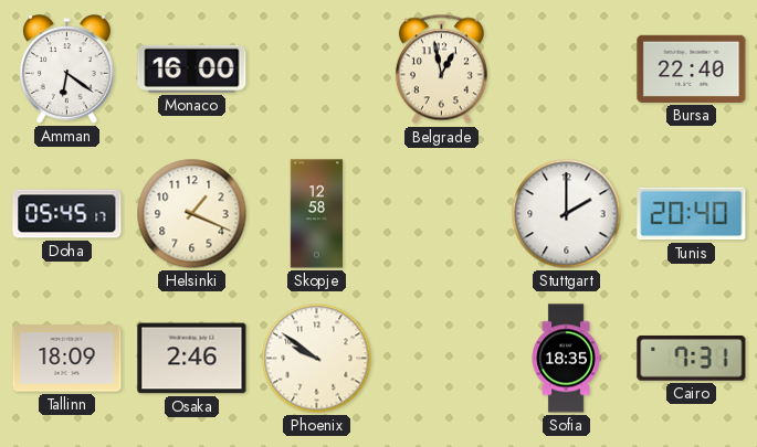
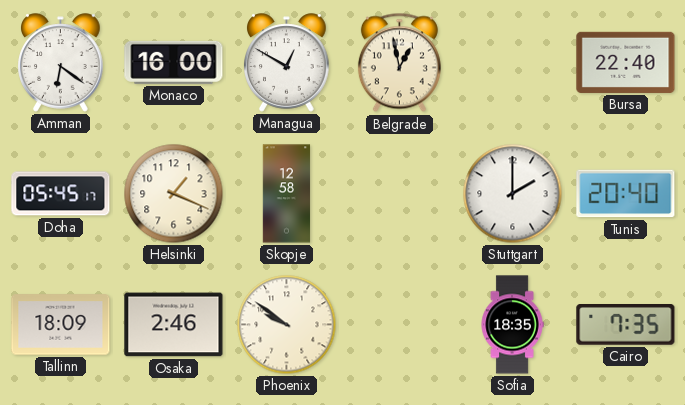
Managua: none -> 12:50
Cairo: 7:31 -> 7:35
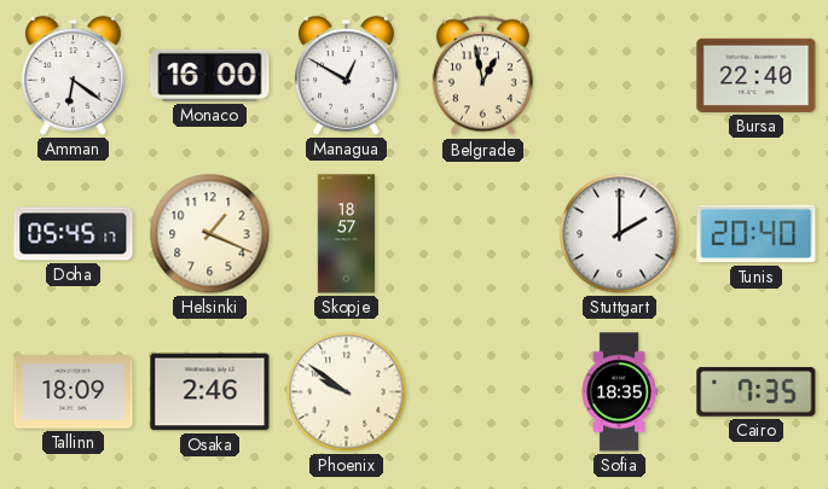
Skopje: 12:58 -> 18:57
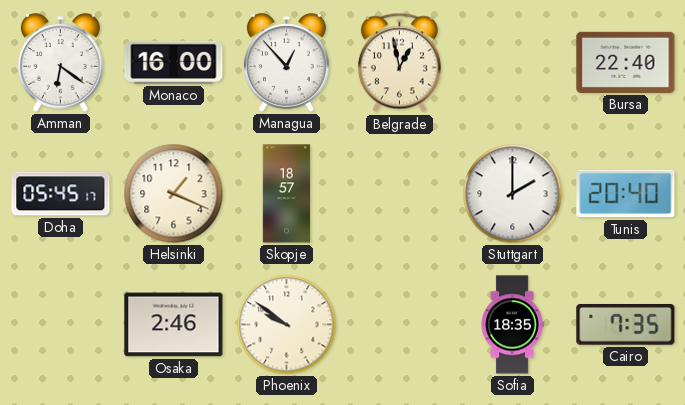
Managua: 12:50 -> 12:53
Tallinn: 18:09 -> none
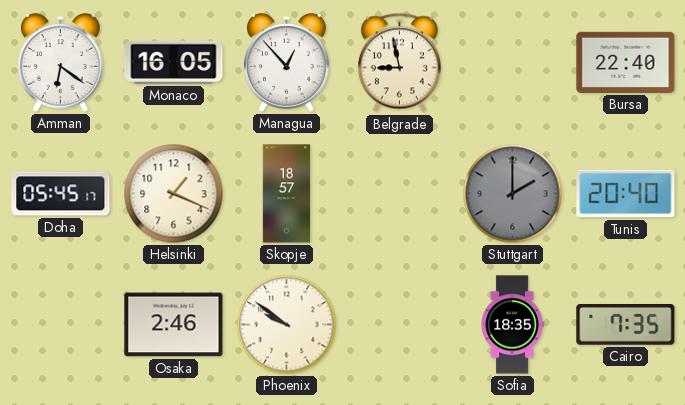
Monaco: 16:00 -> 16:05
Belgrade: 12:58 -> 8:58
Stuttgart dial: white -> grey
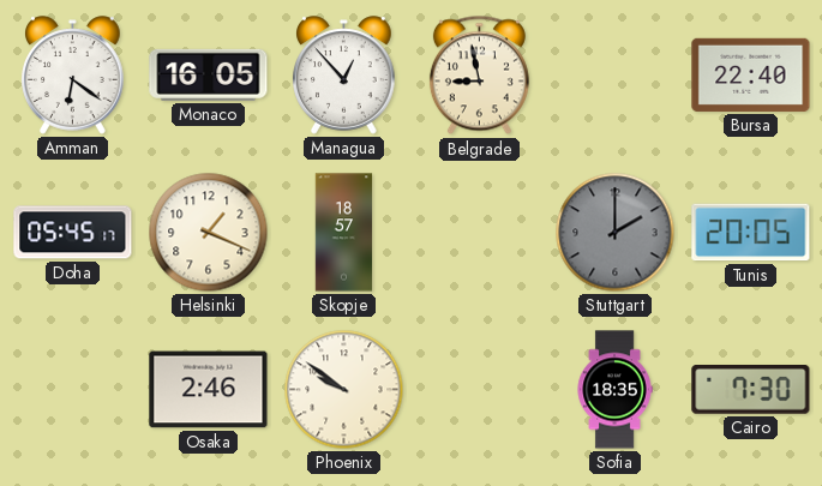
Tunis: 20:40 -> 20:05
Cairo: 7:35 -> 7:30
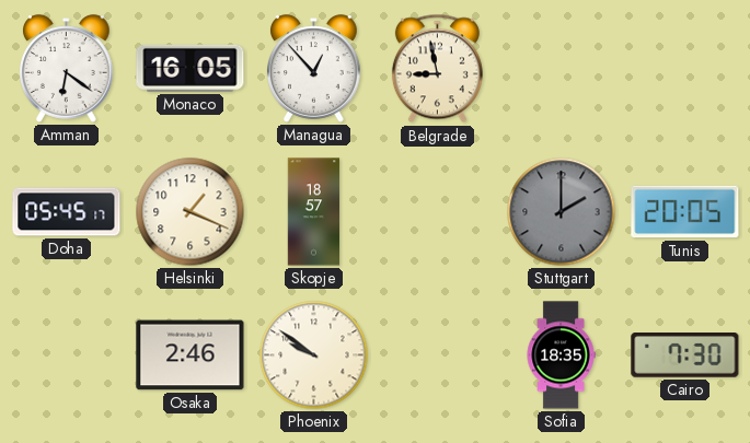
Bursa: 22:40 -> none
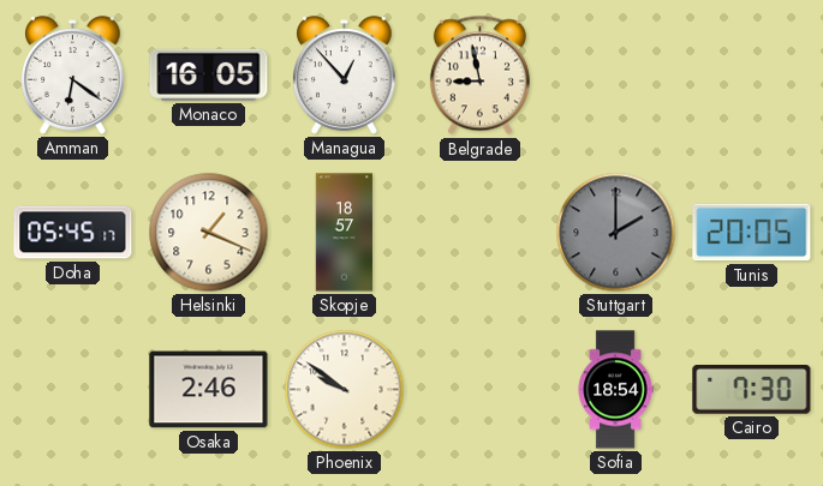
Sofia: 18:35 -> 18:54
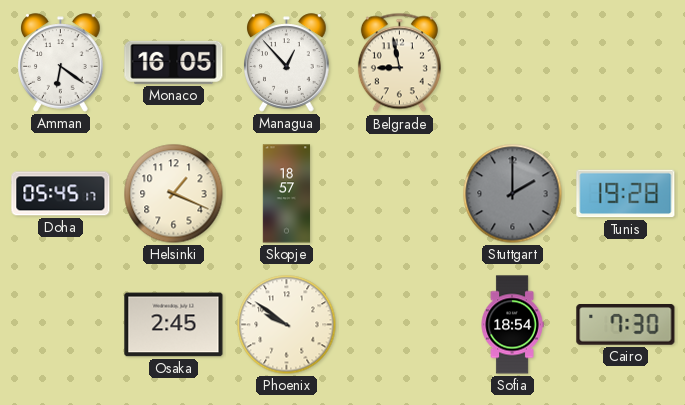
Tunis: 20:05 -> 19:28
Osaka: 2:46 -> 2:45
